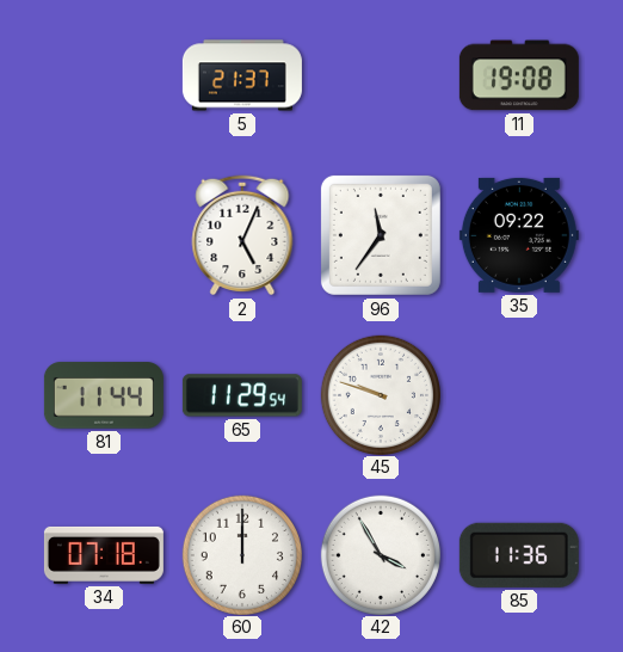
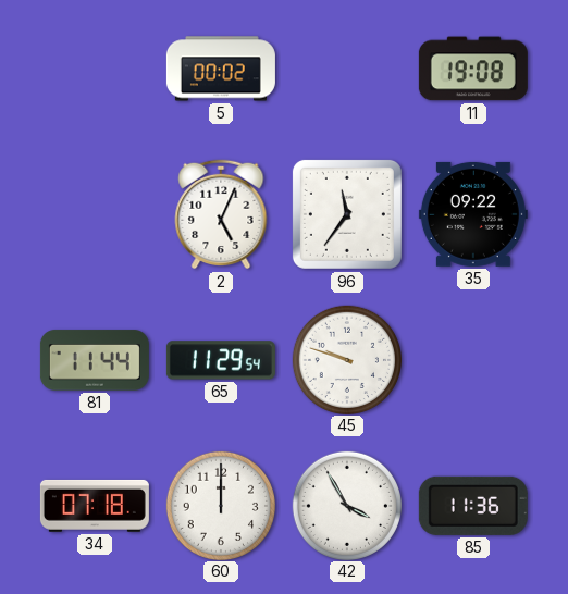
5: 21:37 -> 00:02
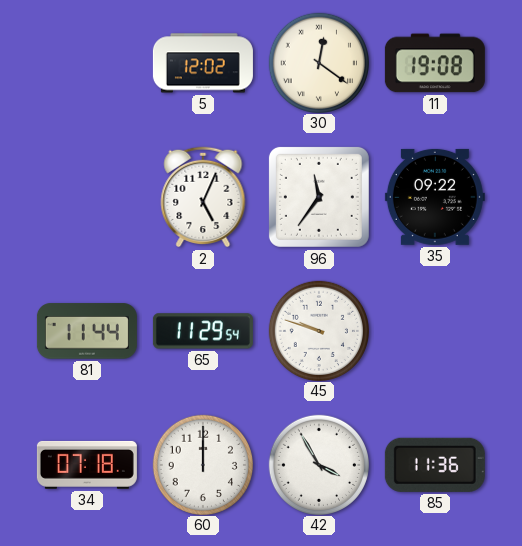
5: 00:02 -> 12:02
30: none -> 12:21
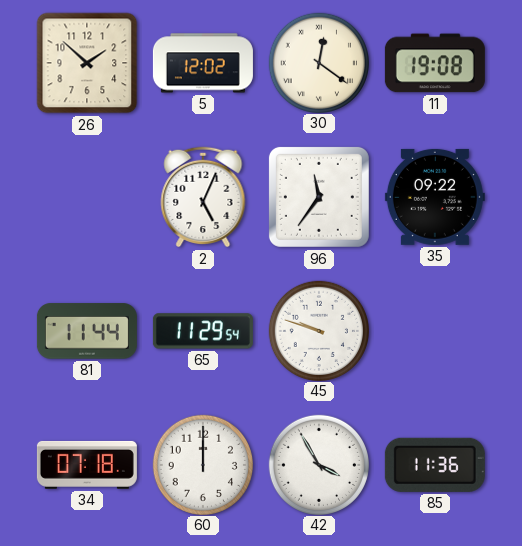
26: none -> 1:52
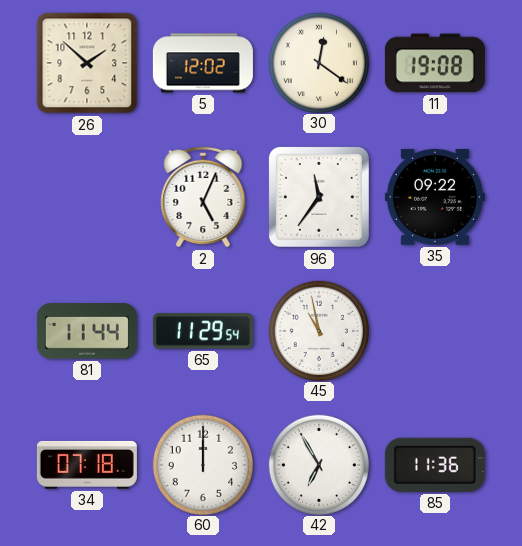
45: 9:48 -> 10:58
42: 3:55 -> 6:55
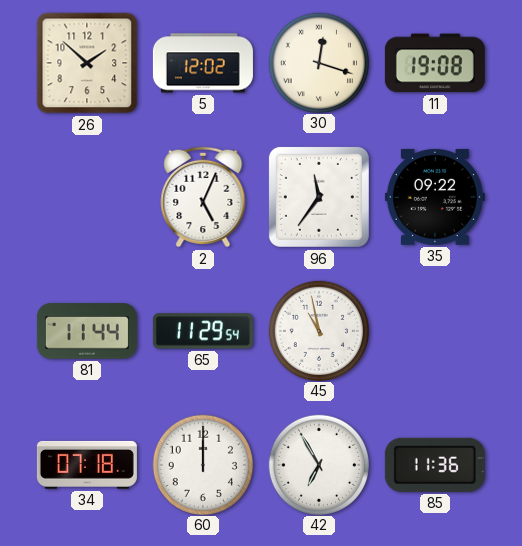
30: 12:21 -> 12:18
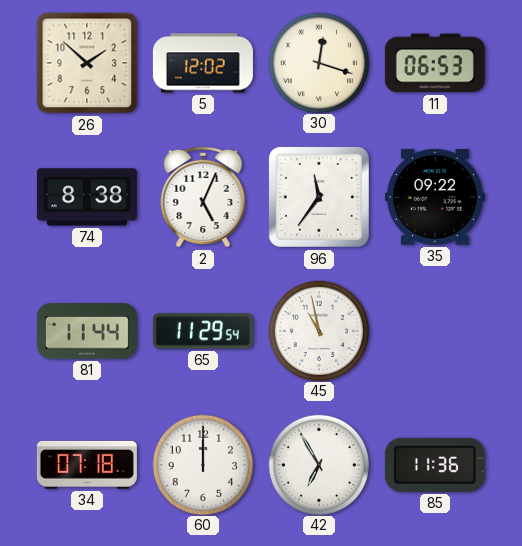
11: 19:08 -> 06:53
74: none -> 8:38
